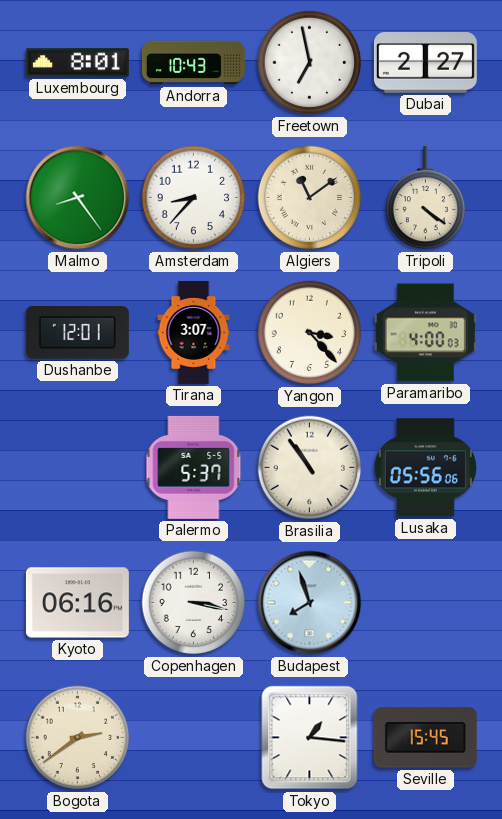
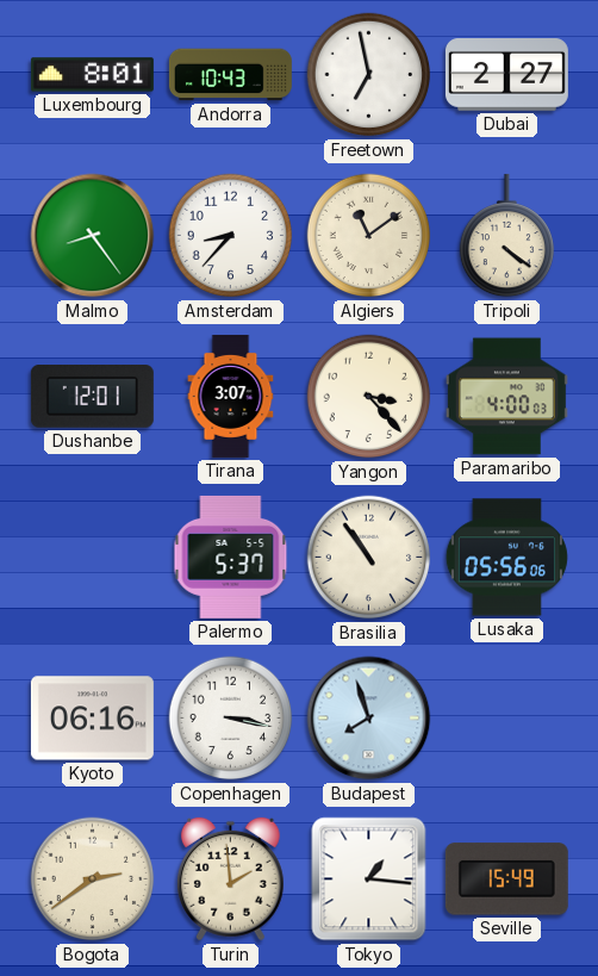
Turin: none -> 1:59
Seville: 15:45 -> 15:49
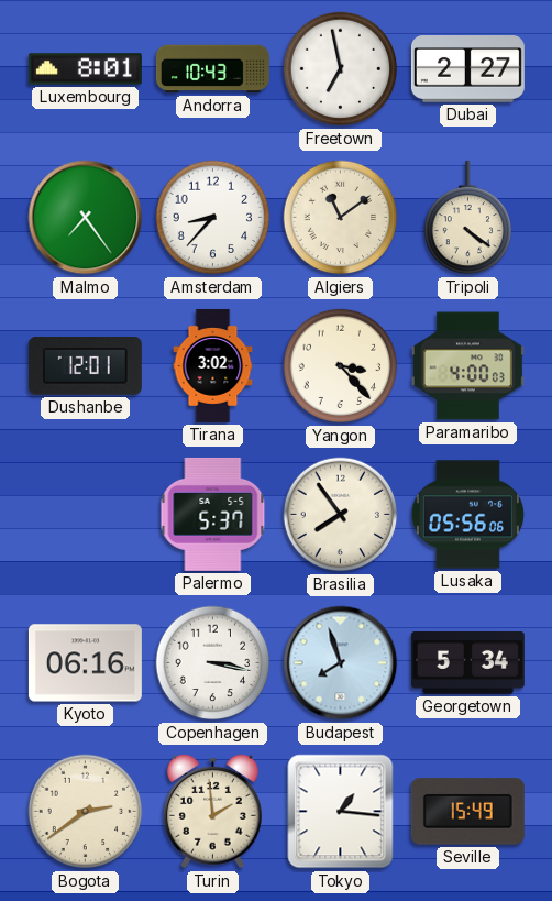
Malmo: 8:24 -> 7:24
Tirana: 3:07 -> 3:02
Brasilia: 10:54 -> 7:54
Georgetown: none -> 5:34
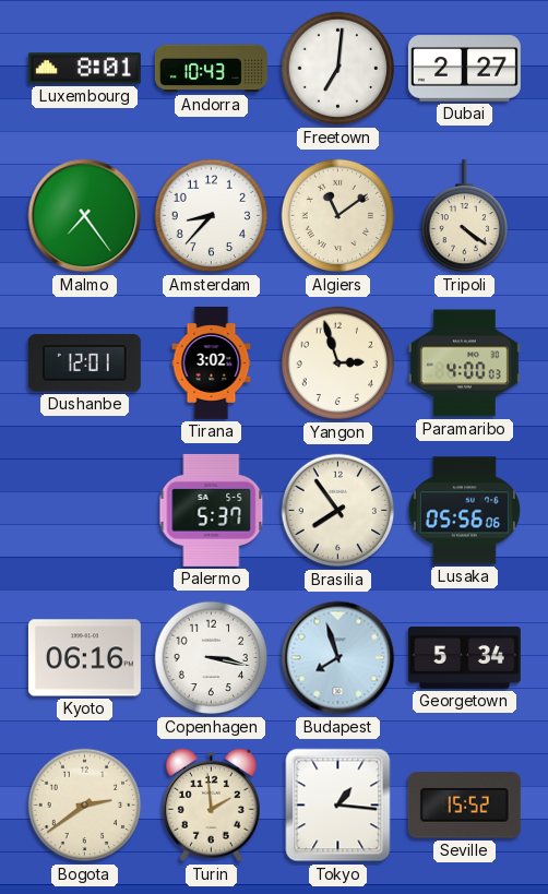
Freetown: 6:58 -> 7:01
Yangon: 3:23 -> 2:57
Seville: 15:49 -> 15:52
